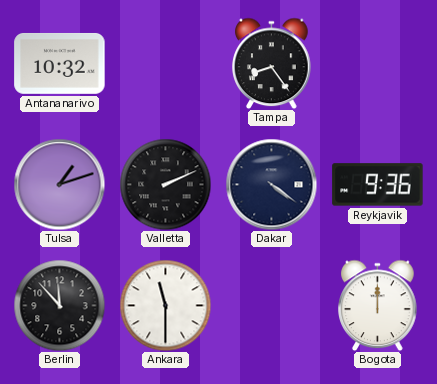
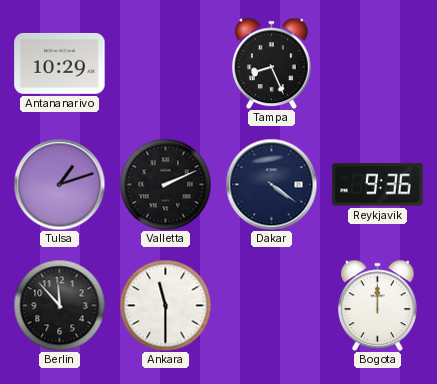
Antananarivo: 10:32 -> 10:29
Tampa: 8:24 -> 8:26
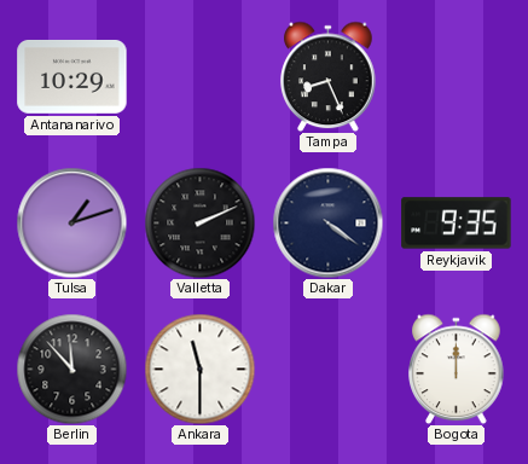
Reykjavik: 9:36 -> 9:35
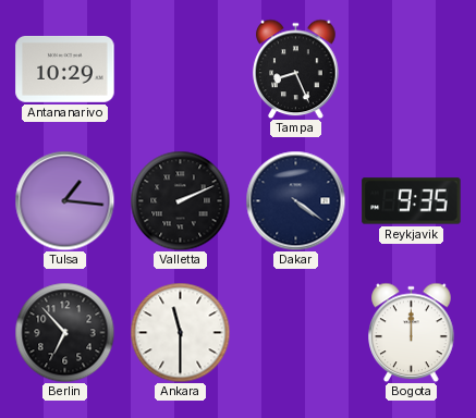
Tulsa: 1:12 -> 1:16
Berlin: 11:53 -> 6:53
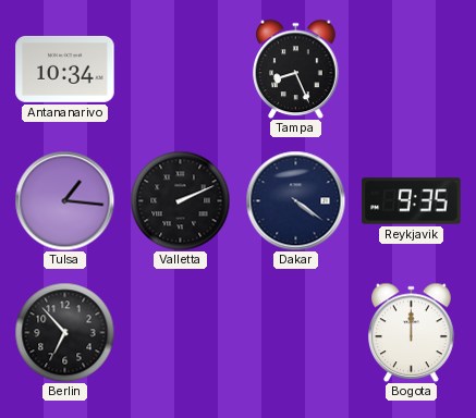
Antananarivo: 10:29 -> 10:34
Ankara: 11:30 -> none
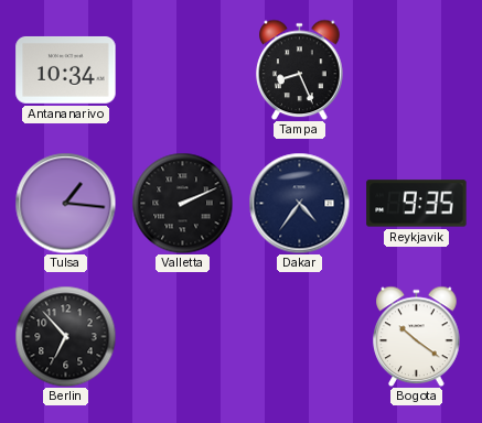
Dakar: 4:21 -> 4:36
Bogota: 12:00 -> 10:21
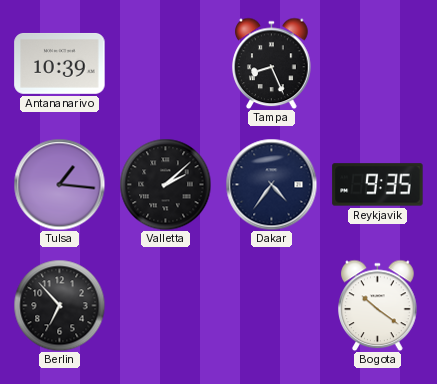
Antananarivo: 10:34 -> 10:39
Valletta: 2:11 -> 2:08
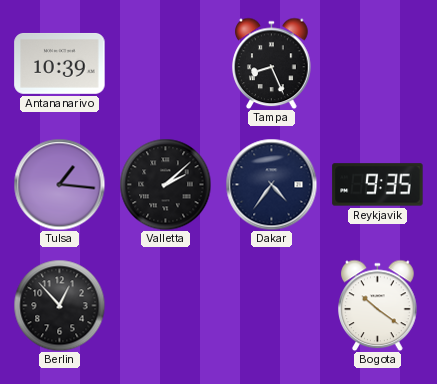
Berlin: 6:53 -> 12:53
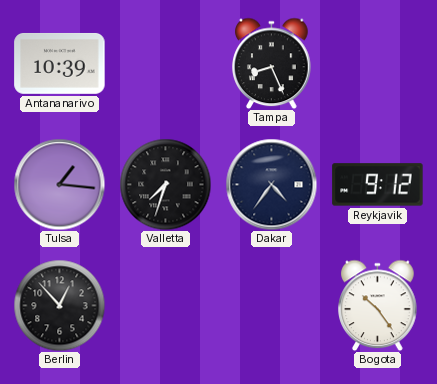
Valletta: 2:08 -> 7:33
Reykjavik: 9:35 -> 9:12
Bogota: 10:21 -> 10:24
